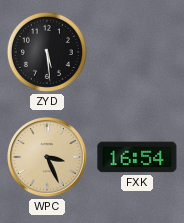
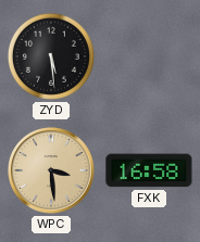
WPC: 3:26 -> 3:29
FXK: 16:54 -> 16:58
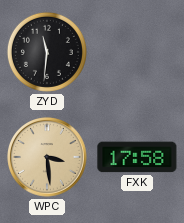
ZYD: 5:29 -> 11:31
FXK: 16:58 -> 17:58
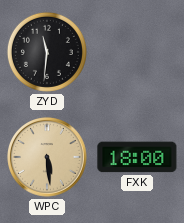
WPC: 3:29 -> 5:29
FXK: 17:58 -> 18:00
